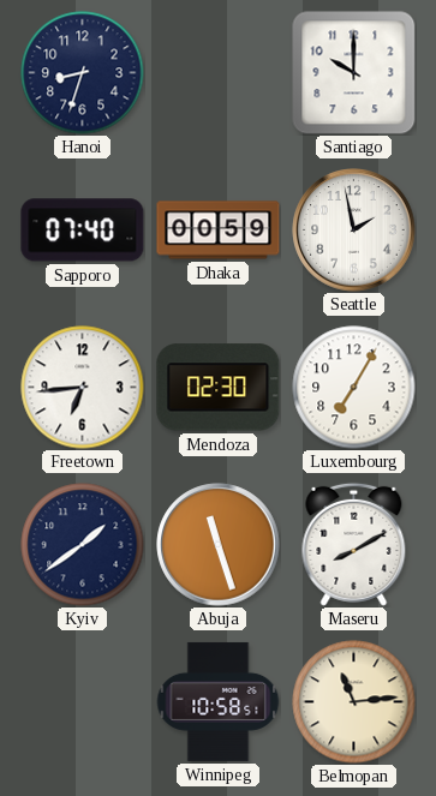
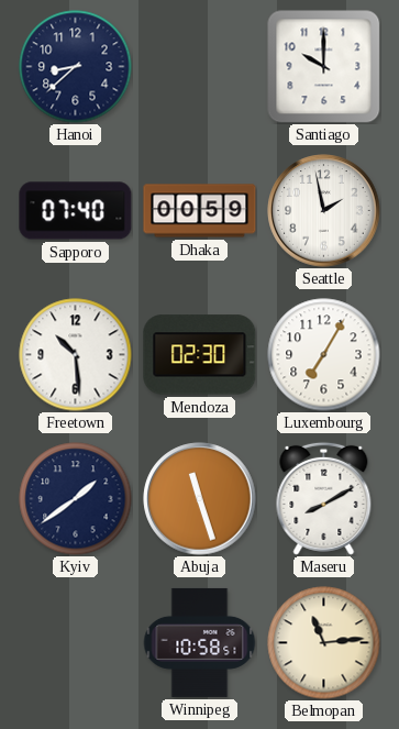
Hanoi: 8:33 -> 8:38
Freetown: 6:44 -> 10:29
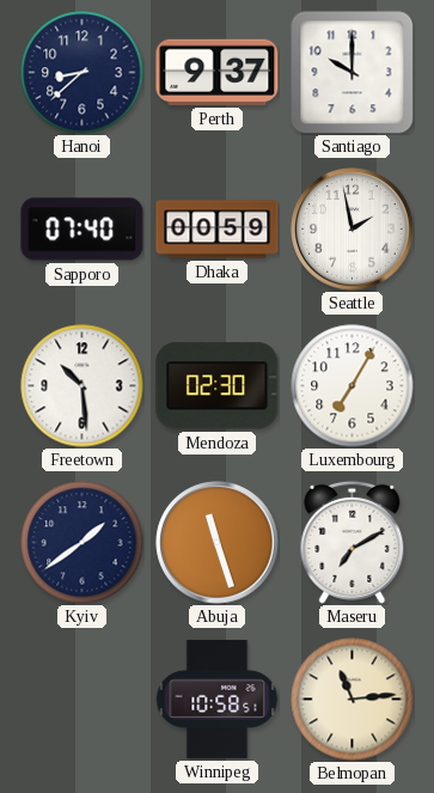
Perth: none -> 9:37
Maseru: 8:10 -> 7:10
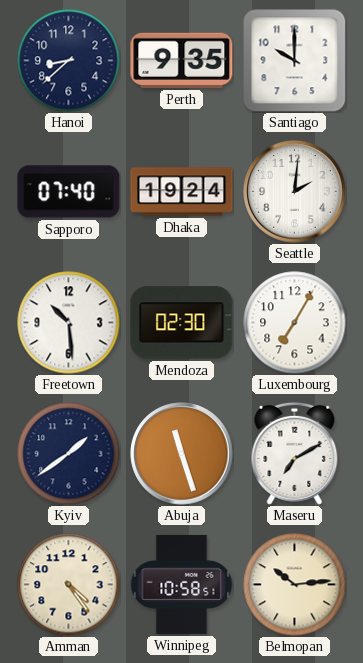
Perth: 9:37 -> 9:35
Dhaka: 00:59 -> 19:24
Seattle: 1:58 -> 2:01
Amman: none -> 4:24
Belmopan: 11:14 -> 10:14
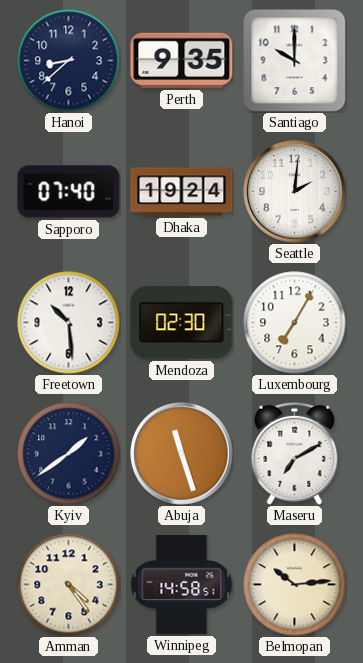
Winnipeg: 10:58 -> 14:58
